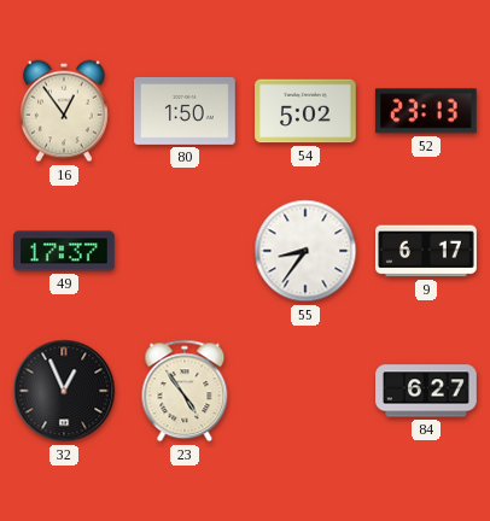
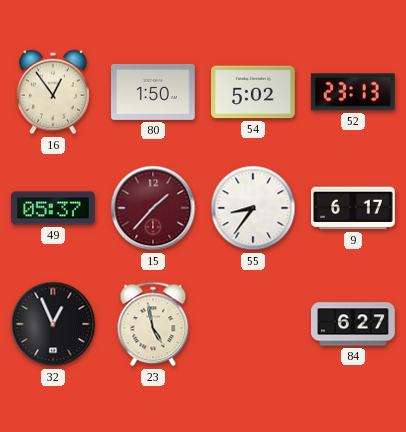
49: 17:37 -> 05:37
15: none -> 1:37
23: 4:54 -> 4:58
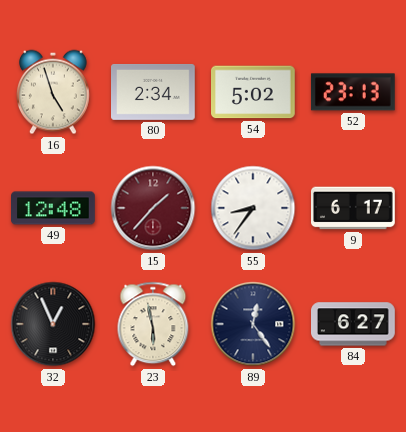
16: 12:54 -> 4:57
80: 1:50 -> 2:34
49: 05:37 -> 12:48
23: 4:58 -> 5:58
89: none -> 12:24
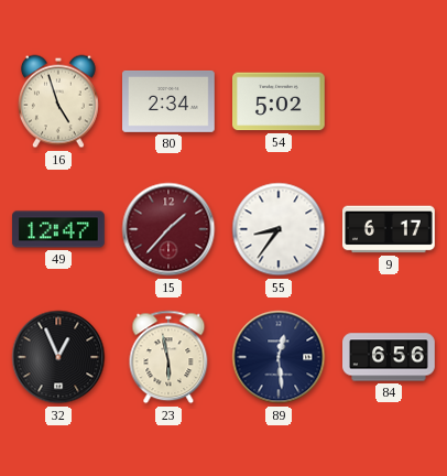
52: 23:13 -> none
49: 12:48 -> 12:47
89: 12:24 -> 12:29
84: 6:27 -> 6:56
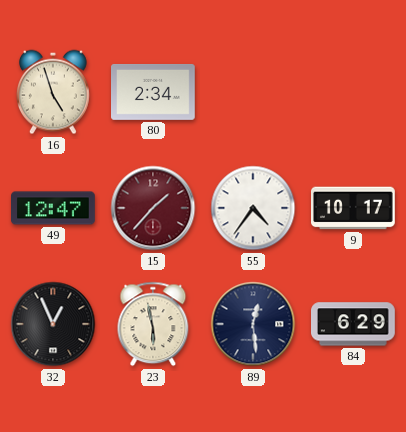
54: 5:02 -> none
55: 8:36 -> 4:36
9: 6:17 -> 10:17
84: 6:56 -> 6:29
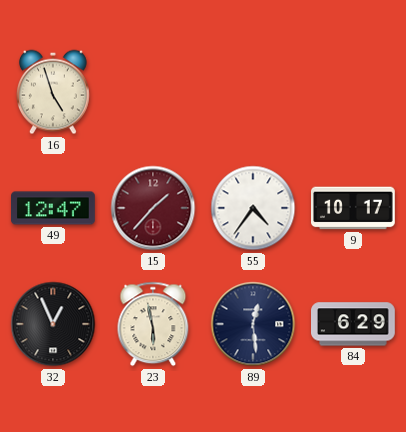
80: 2:34 -> none
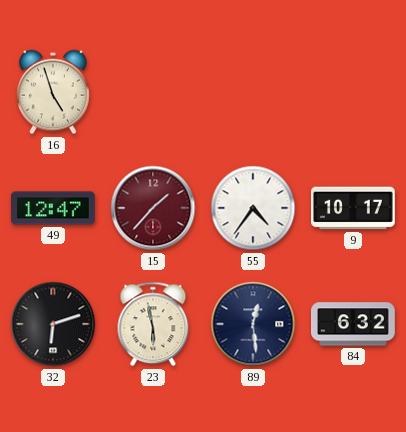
32: 12:56 -> 6:12
84: 6:29 -> 6:32
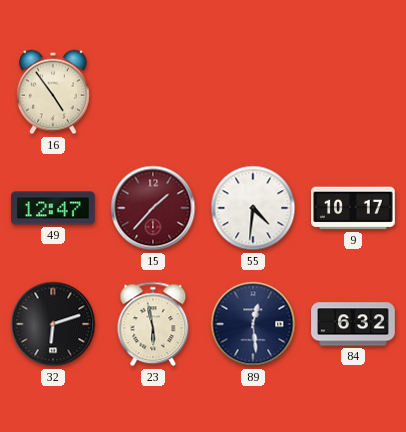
16: 4:57 -> 4:54
55: 4:36 -> 4:31
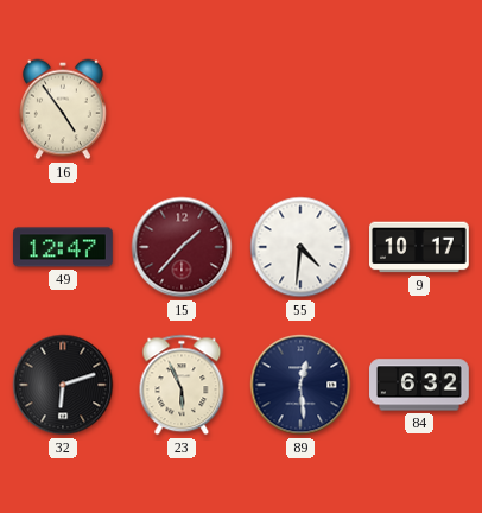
23: 5:58 -> 5:56
